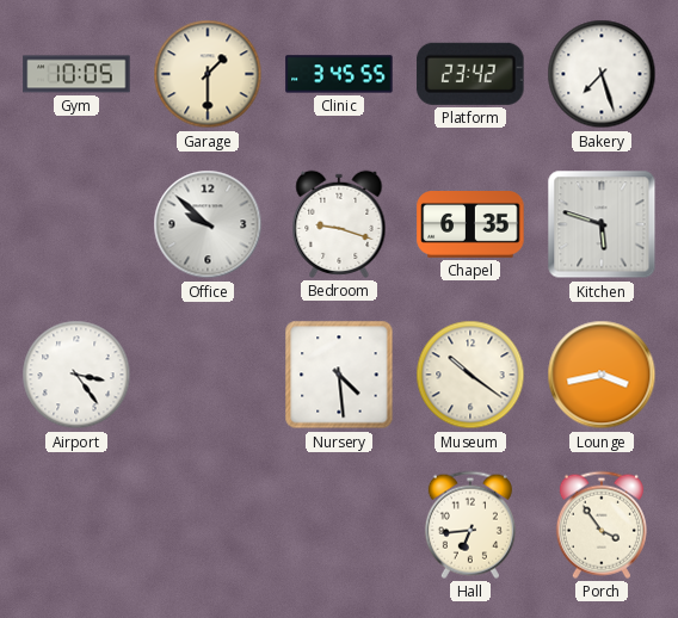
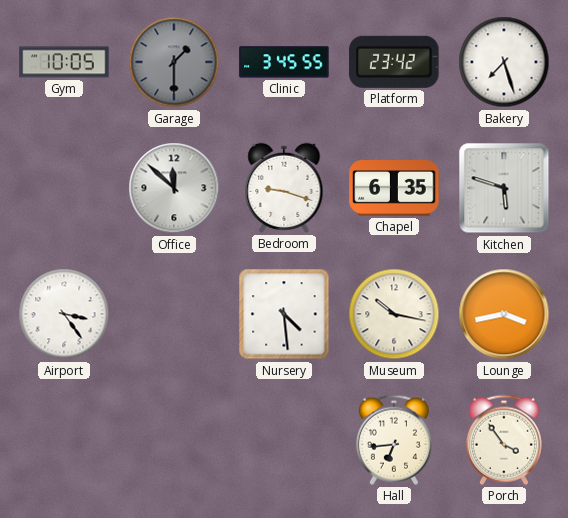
Garage dial: cream -> grey
Office: 9:52 -> 11:52
Museum: 10:21 -> 10:17
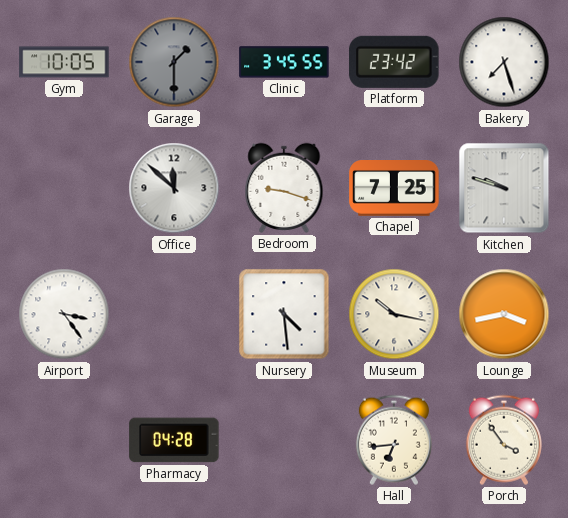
Chapel: 6:35 -> 7:25
Kitchen: 5:48 -> 9:48
Pharmacy: none -> 04:28
